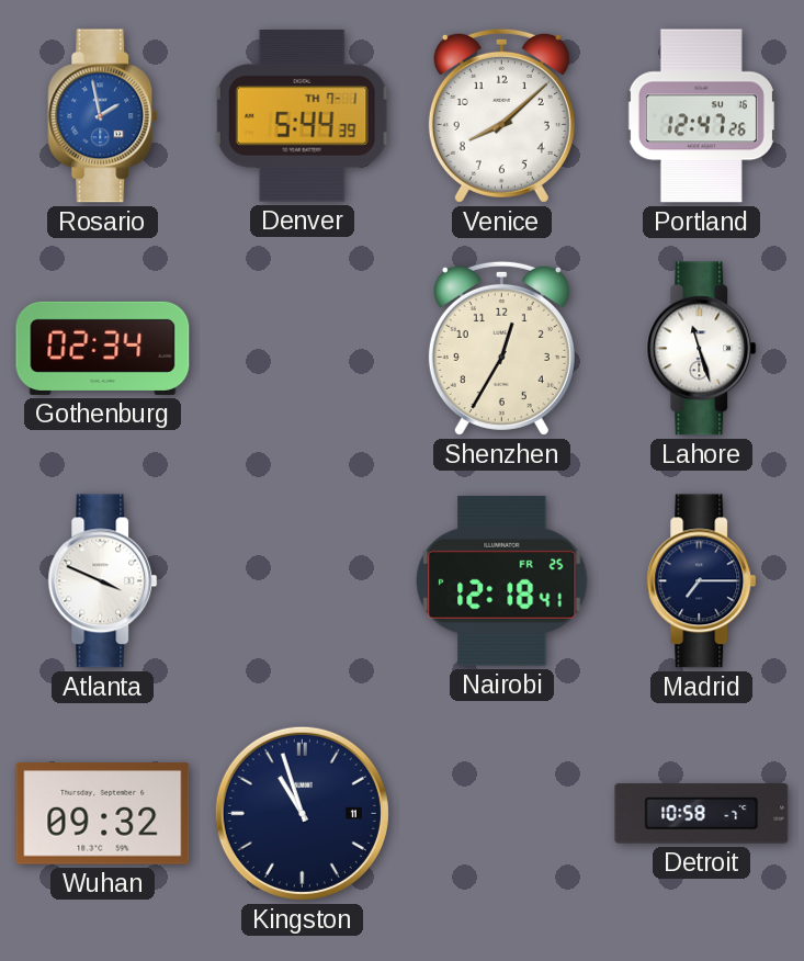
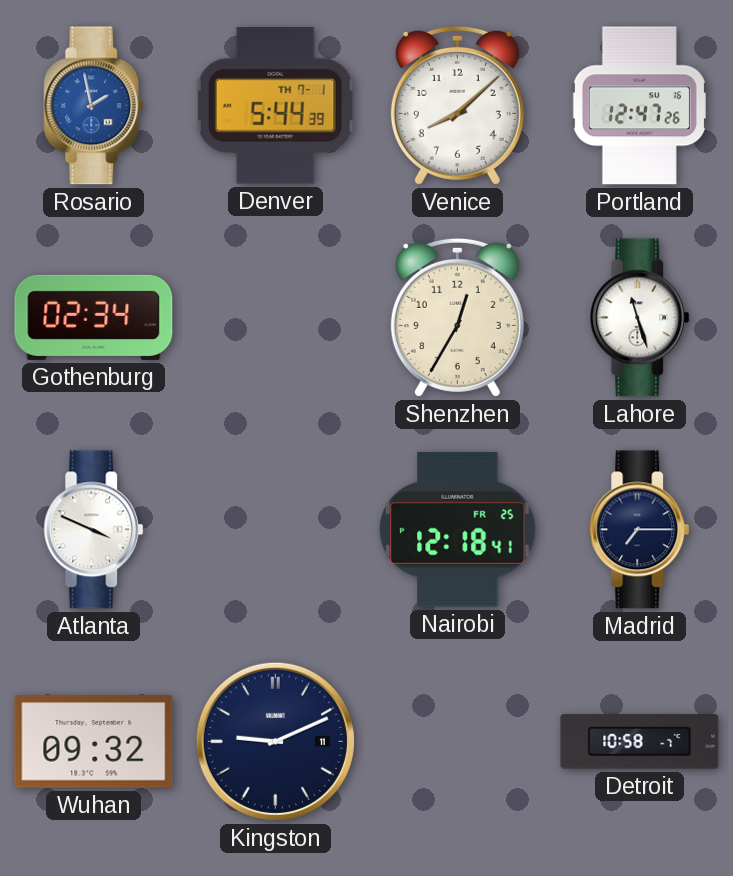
Kingston: 10:57 -> 9:11
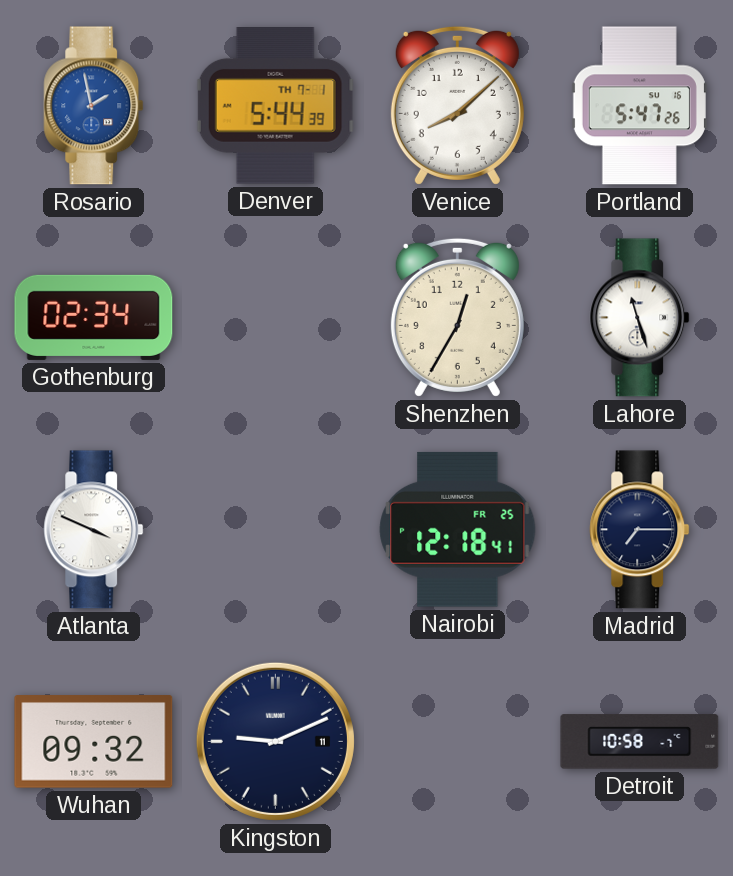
Portland: 12:47 -> 5:47
